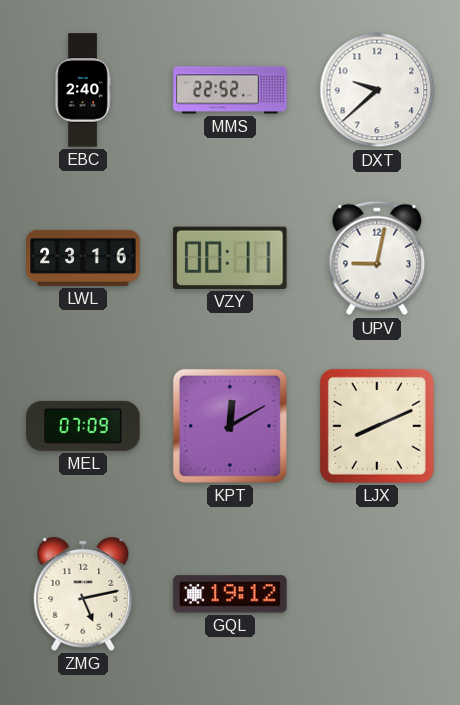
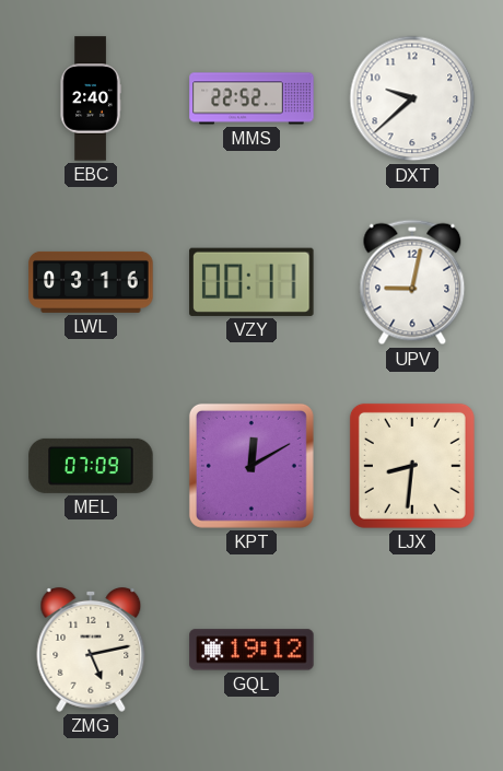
LWL: 23:16 -> 03:16
LJX: 8:11 -> 8:31
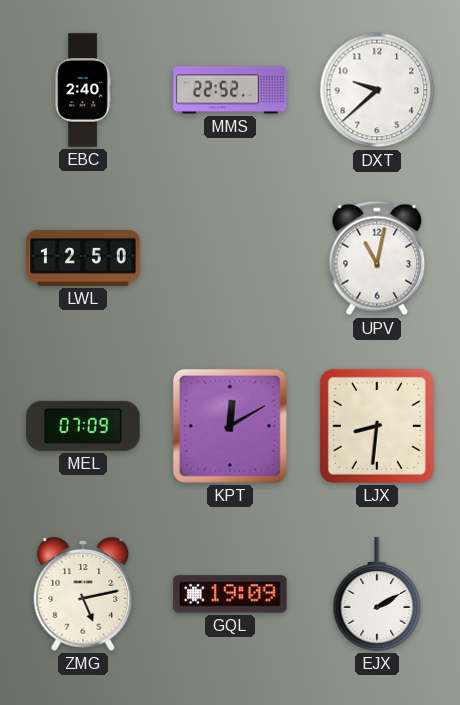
LWL: 03:16 -> 12:50
VZY: 00:11 -> none
UPV: 9:02 -> 11:02
GQL: 19:12 -> 19:09
EJX: none -> 2:10
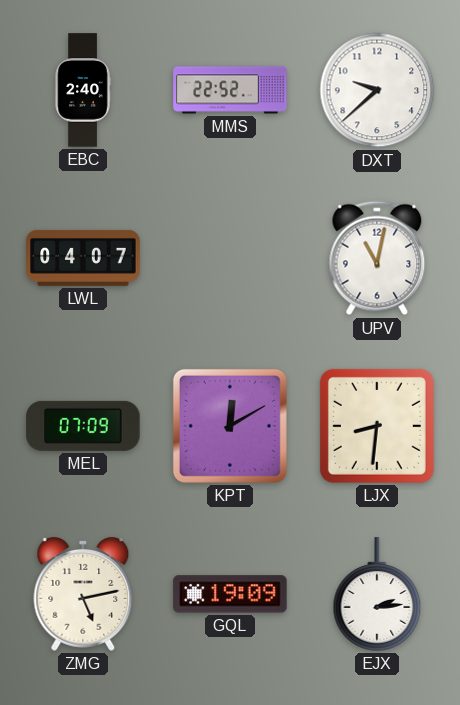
LWL: 12:50 -> 04:07
EJX: 2:10 -> 2:14
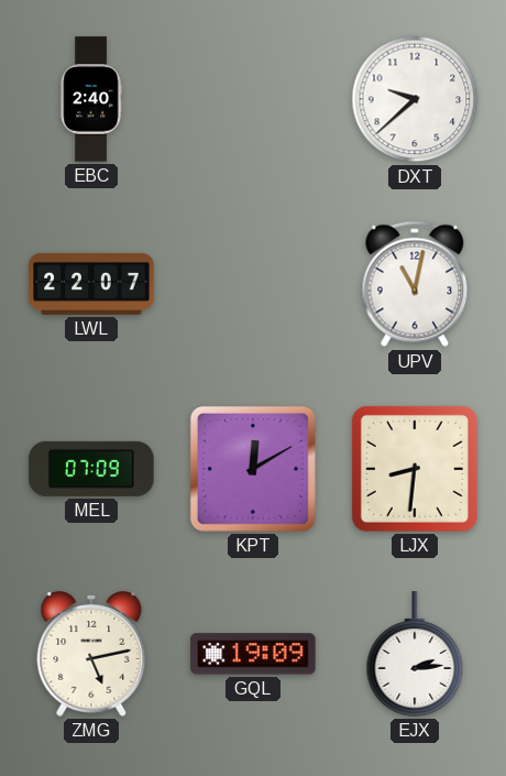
MMS: 22:52 -> none
LWL: 04:07 -> 22:07
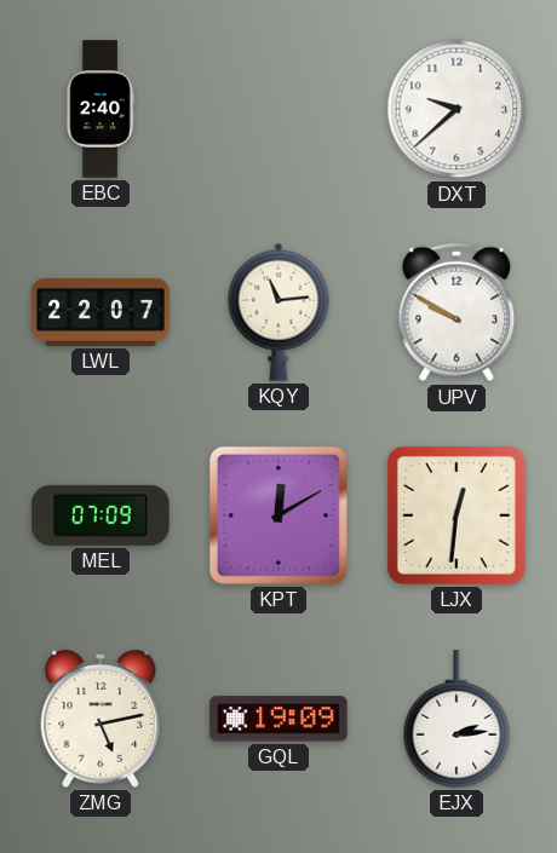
KQY: none -> 11:14
UPV: 11:02 -> 9:50
LJX: 8:31 -> 12:31
